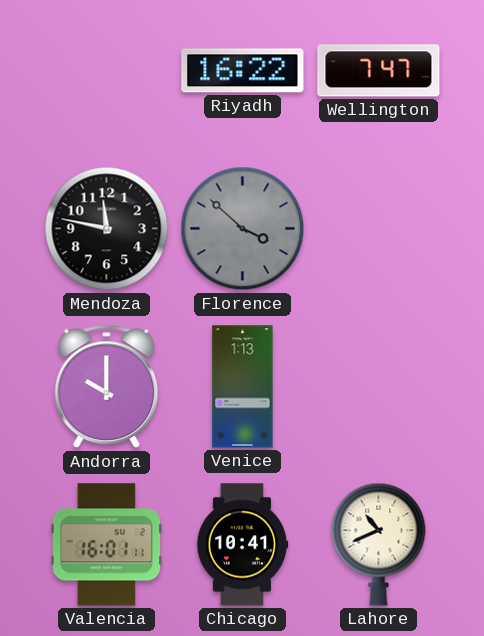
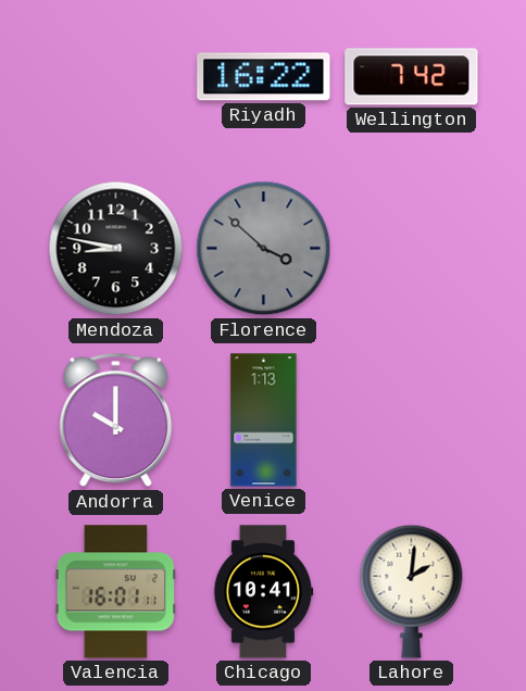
Wellington: 7:47 -> 7:42
Mendoza: 11:47 -> 8:47
Lahore: 10:41 -> 2:01
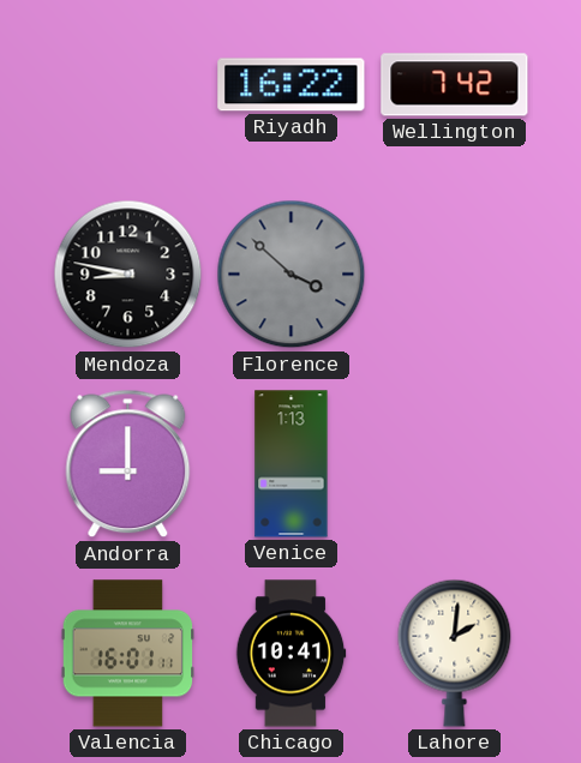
Andorra: 10:00 -> 9:00
